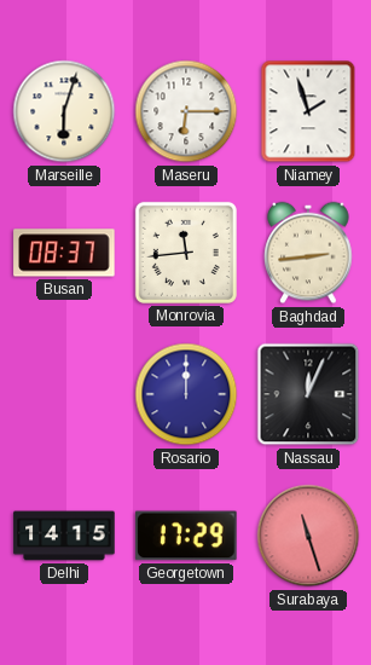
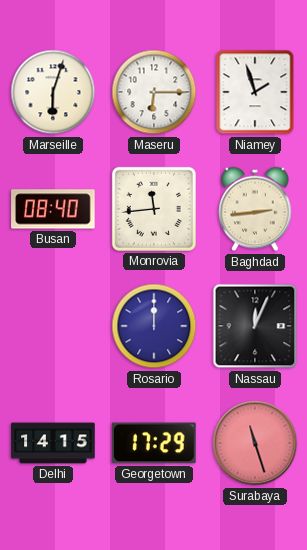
Busan: 08:37 -> 08:40
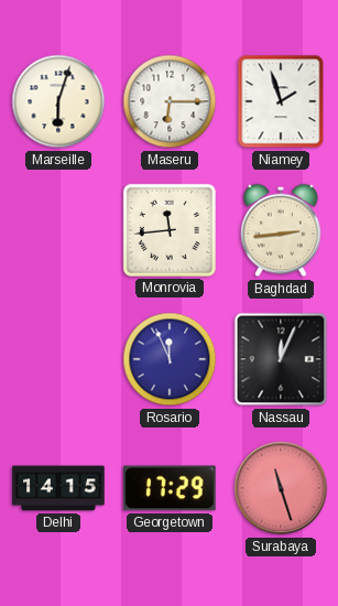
Busan: 08:40 -> none
Rosario: 12:00 -> 11:56
